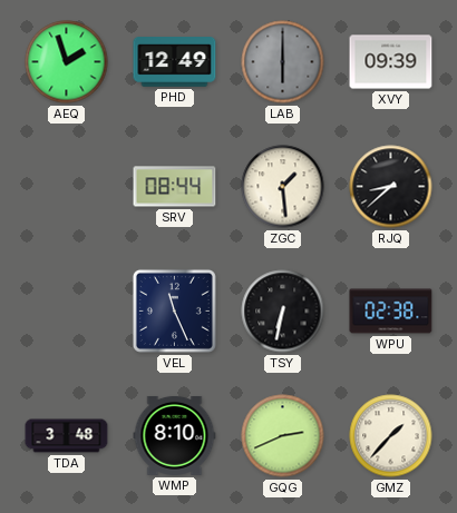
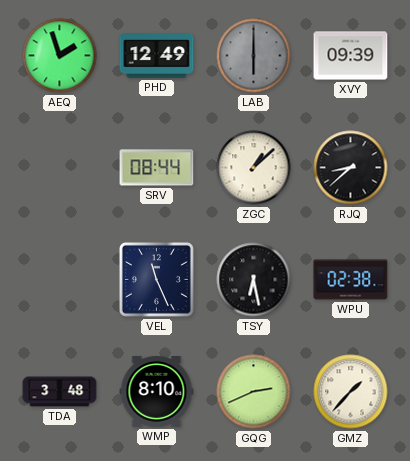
ZGC: 1:29 -> 1:08
TSY: 6:32 -> 6:28
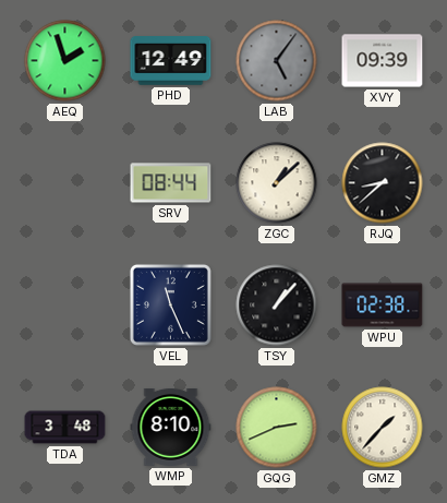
LAB: 6:00 -> 5:06
TSY: 6:28 -> 1:07
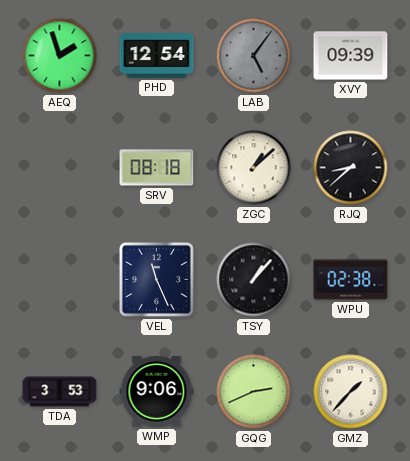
PHD: 12:49 -> 12:54
SRV: 08:44 -> 08:18
TDA: 3:48 -> 3:53
WMP: 8:10 -> 9:06
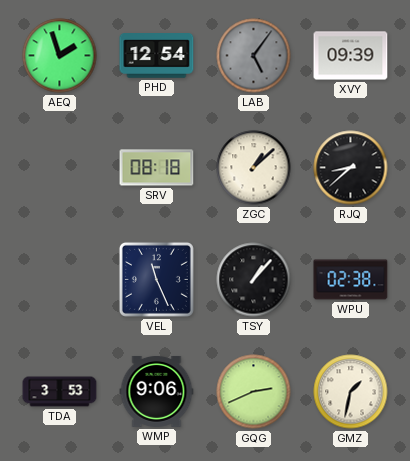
GMZ: 1:37 -> 1:32
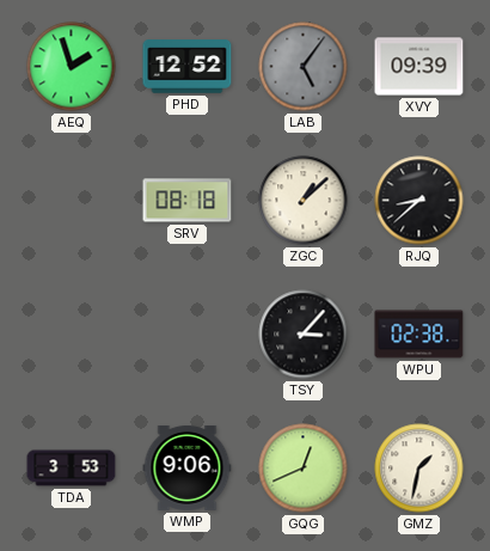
PHD: 12:54 -> 12:52
VEL: 11:26 -> none
TSY: 1:07 -> 3:07
GQG: 2:41 -> 12:41
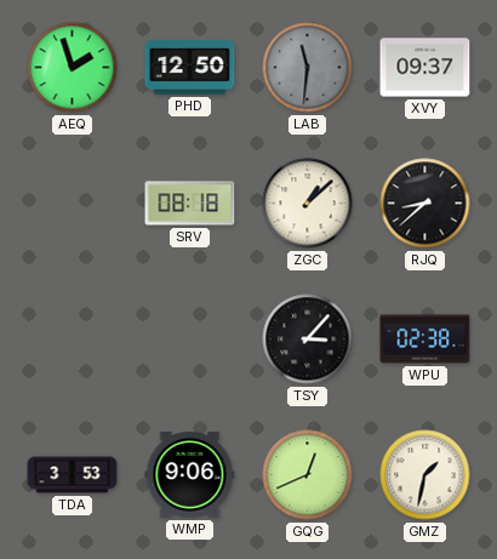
PHD: 12:52 -> 12:50
LAB: 5:06 -> 11:31
XVY: 09:39 -> 09:37
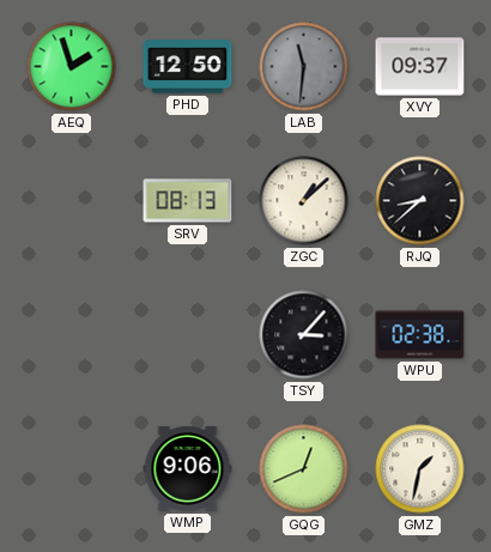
SRV: 08:18 -> 08:13
TDA: 3:53 -> none
